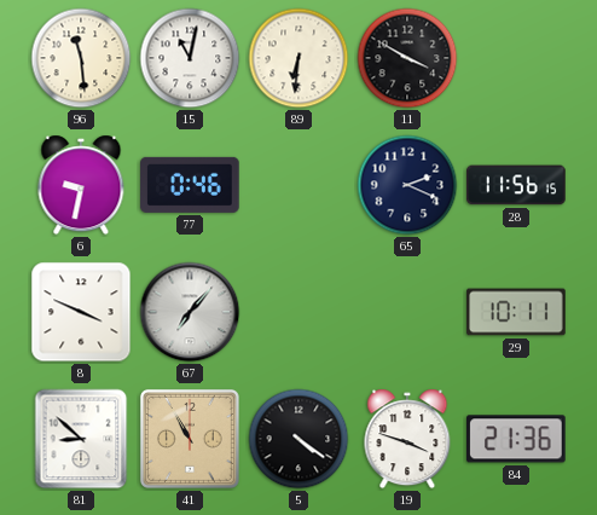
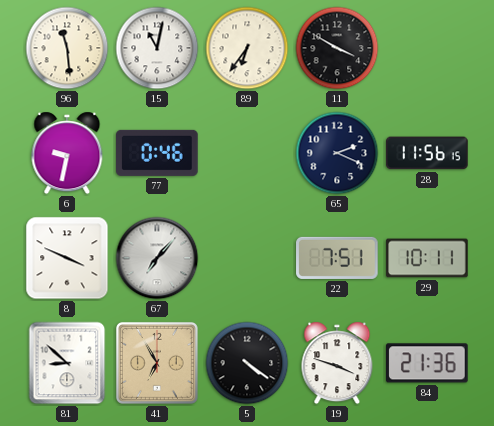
89: 6:31 -> 6:36
22: none -> 7:51
41: 10:55 -> 6:55
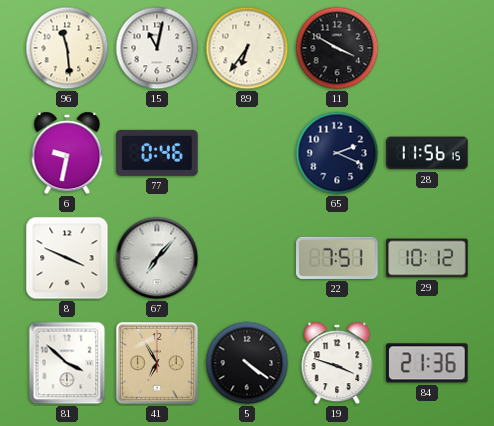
29: 10:11 -> 10:12
81: 8:52 -> 3:52
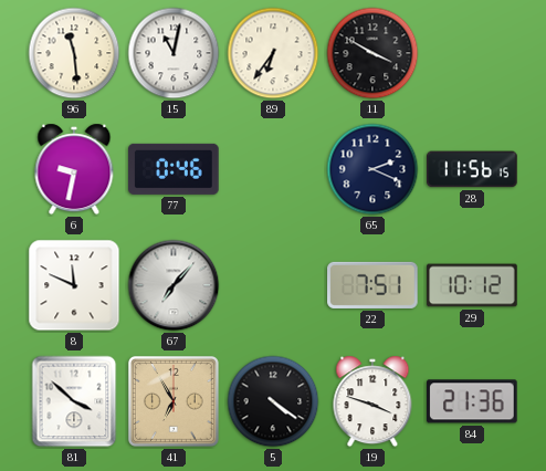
8: 3:49 -> 11:49
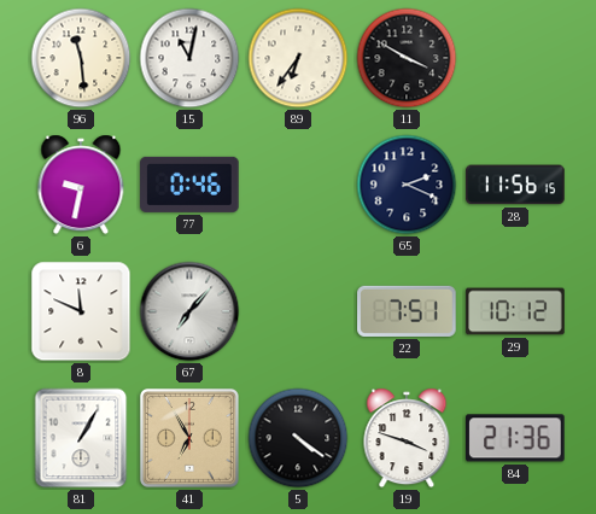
81: 3:52 -> 1:05
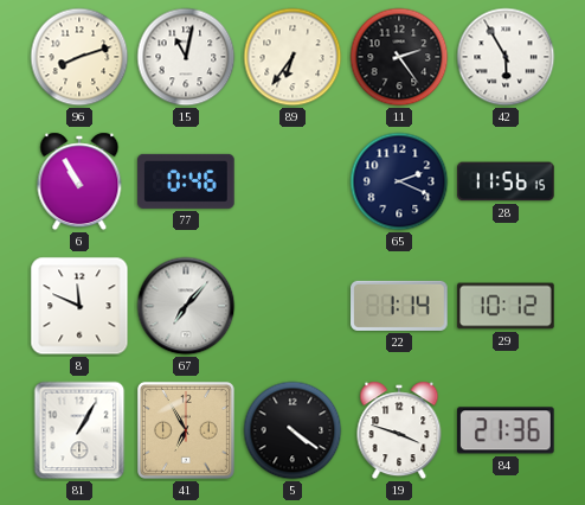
96: 11:29 -> 8:12
11: 3:50 -> 2:24
42: none -> 5:55
6: 9:32 -> 10:55
22: 7:51 -> 1:14
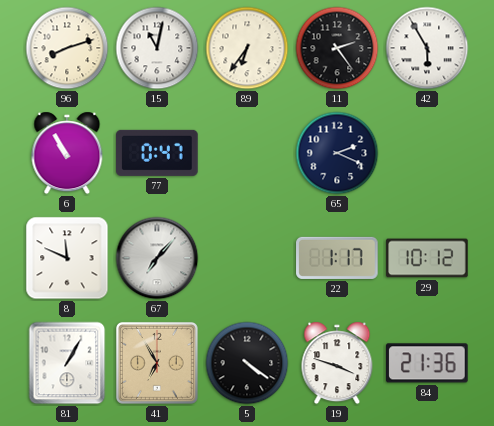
77: 0:46 -> 0:47
28: 11:56 -> none
22: 1:14 -> 1:17
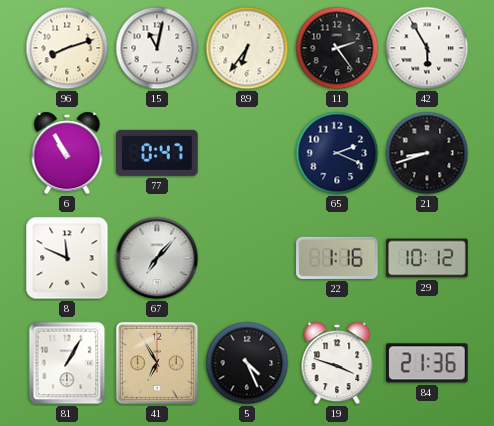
21: none -> 8:42
22: 1:17 -> 1:16
5: 4:21 -> 4:26
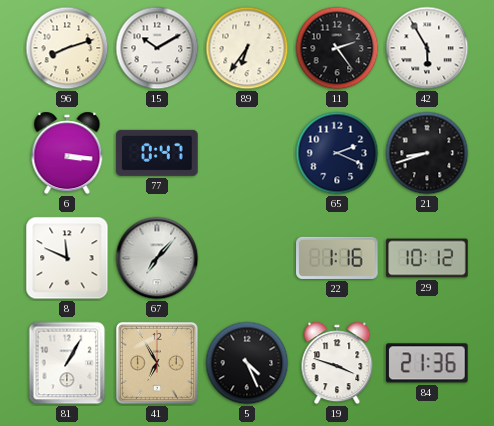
15: 11:02 -> 10:10
6: 10:55 -> 3:16
